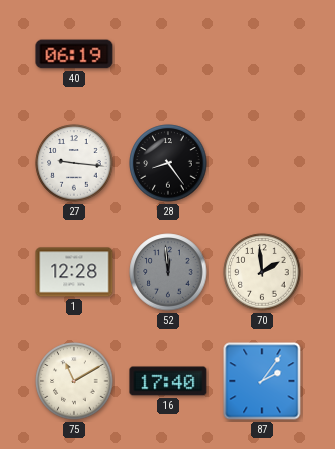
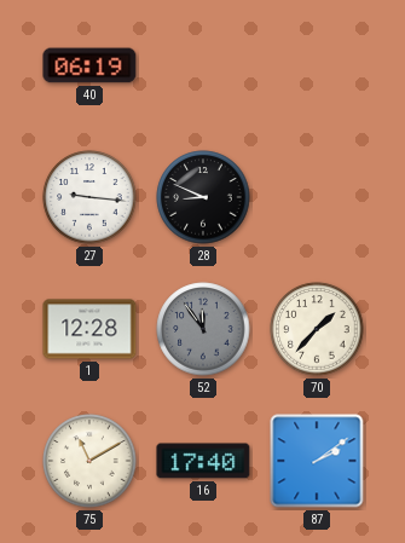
28: 8:24 -> 8:49
52: 11:59 -> 11:54
70: 1:59 -> 1:37
87: 2:06 -> 2:09
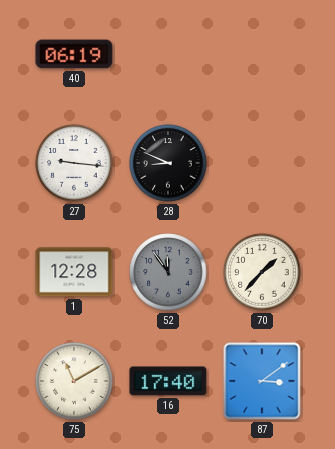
87: 2:09 -> 3:09
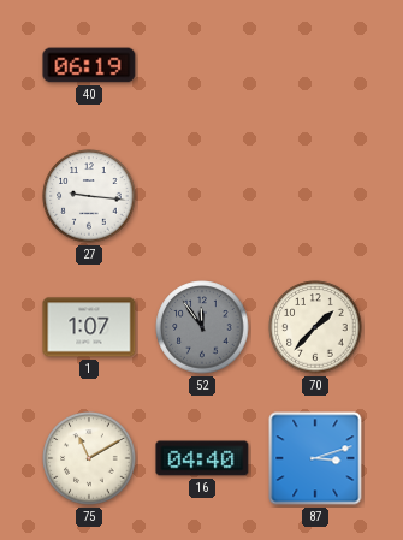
28: 8:49 -> none
1: 12:28 -> 1:07
16: 17:40 -> 04:40
87: 3:09 -> 3:12
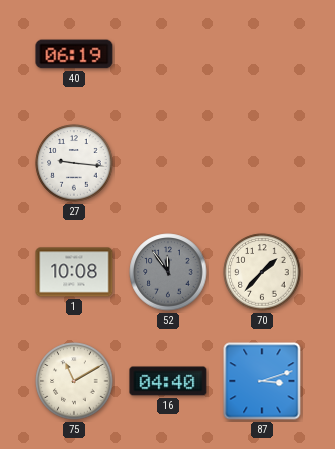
1: 1:07 -> 10:08
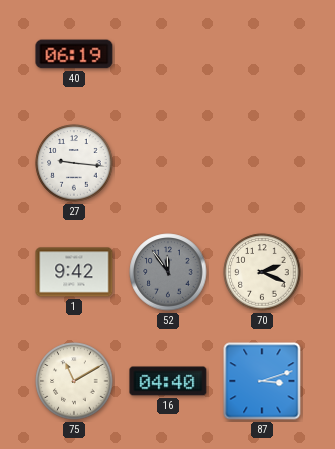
1: 10:08 -> 9:42
70: 1:37 -> 2:19
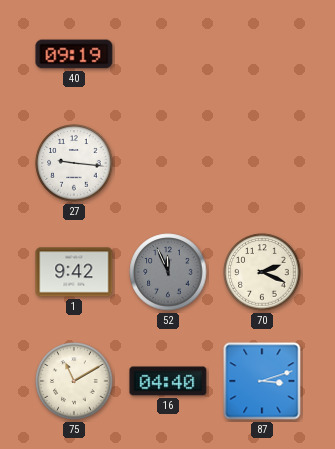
40: 06:19 -> 09:19
52: 11:54 -> 11:56
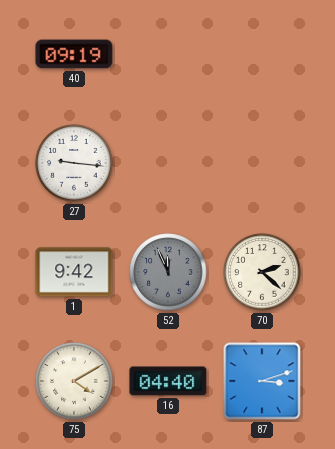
70: 2:19 -> 2:22
75: 11:10 -> 4:10
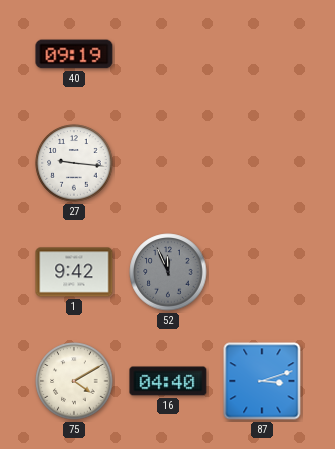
70: 2:22 -> none
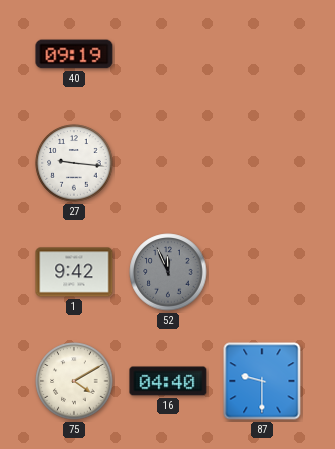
87: 3:12 -> 9:30
